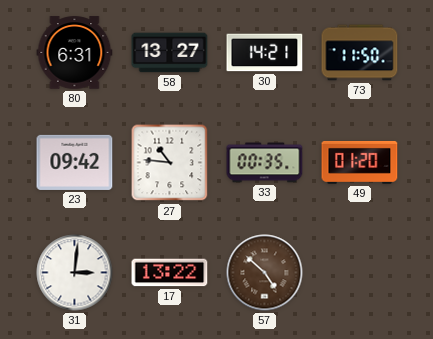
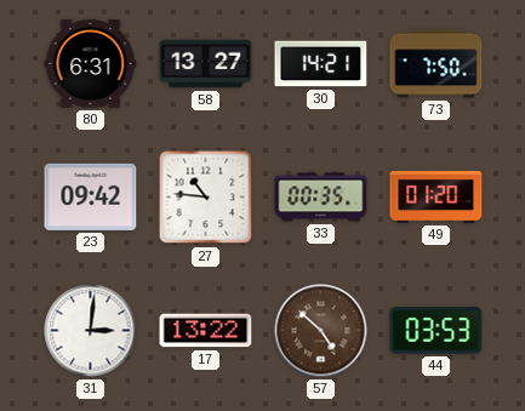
73: 11:50 -> 7:50
44: none -> 03:53
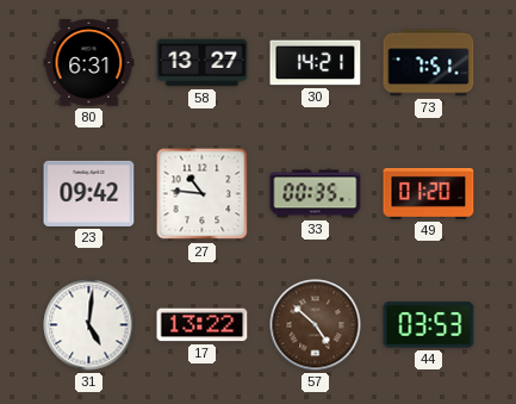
73: 7:50 -> 7:51
31: 3:01 -> 5:01
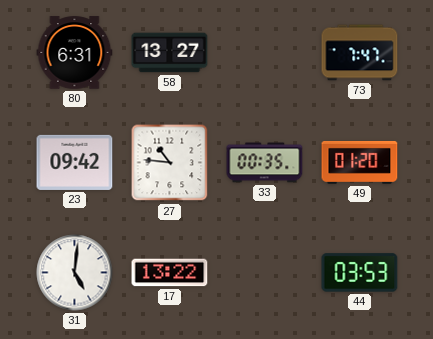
30: 14:21 -> none
73: 7:51 -> 7:47
57: 4:52 -> none
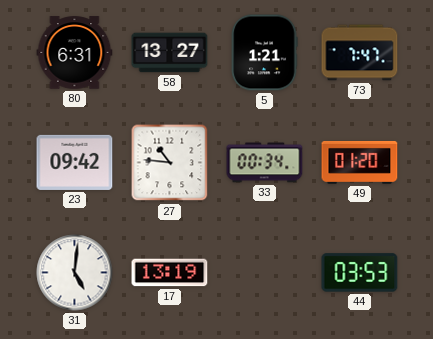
5: none -> 1:21
33: 00:35 -> 00:34
17: 13:22 -> 13:19
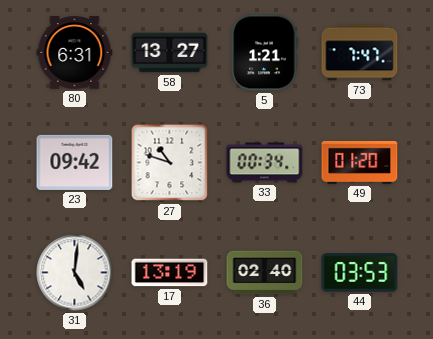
27: 10:46 -> 10:48
36: none -> 02:40
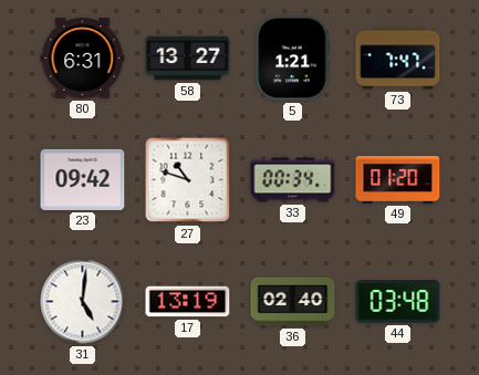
44: 03:53 -> 03:48
